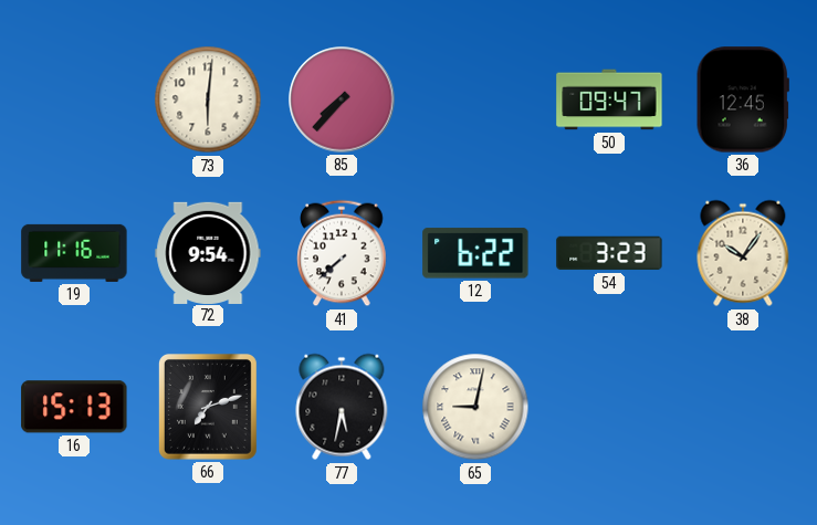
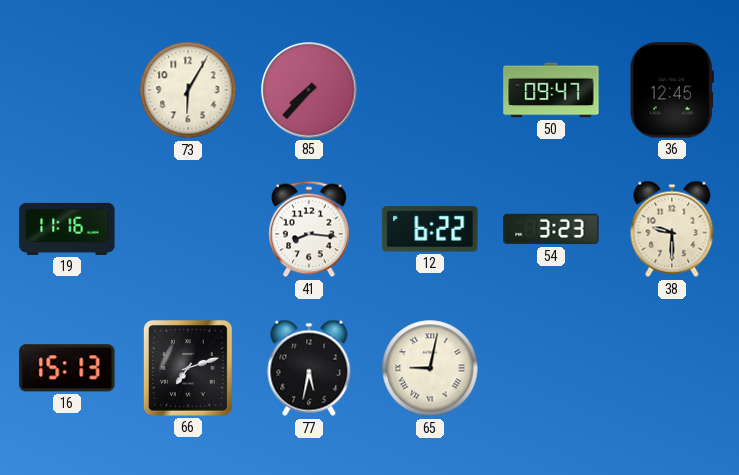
73: 6:01 -> 6:05
72: 9:54 -> none
41: 7:38 -> 8:16
38: 10:06 -> 9:30
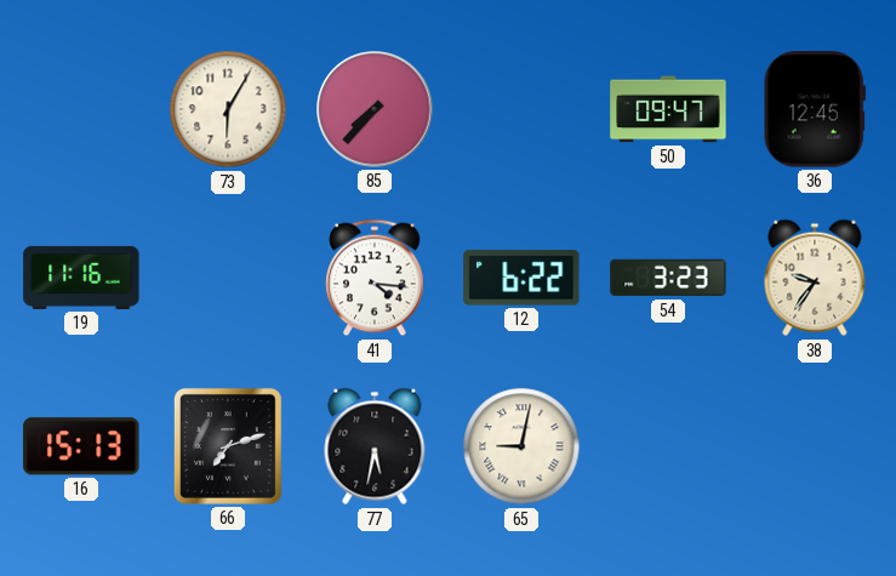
41: 8:16 -> 4:16
38: 9:30 -> 9:36
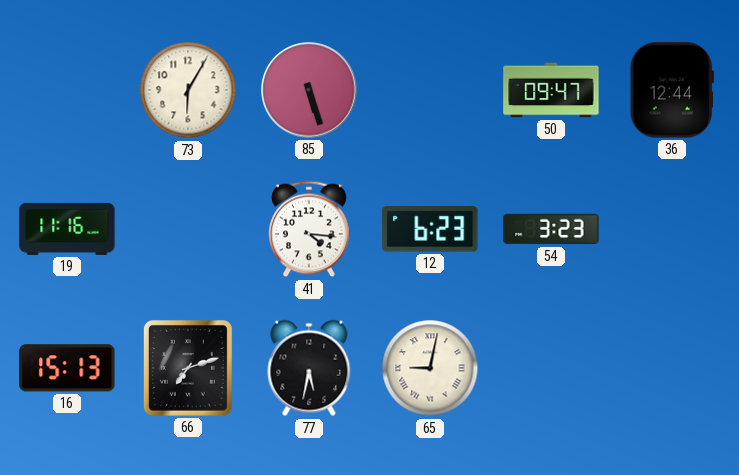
85: 7:37 -> 5:27
36: 12:45 -> 12:44
12: 6:22 -> 6:23
38: 9:36 -> none
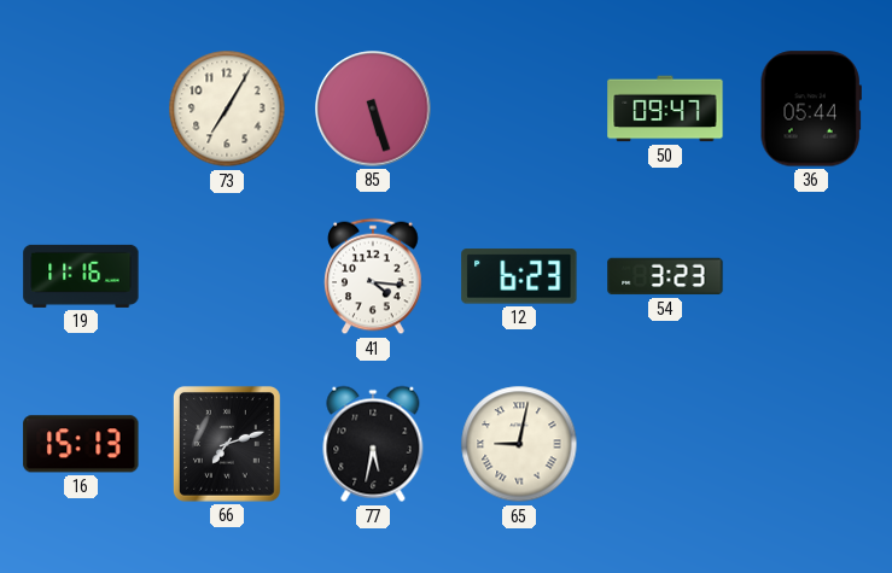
73: 6:05 -> 7:05
36: 12:44 -> 05:44
